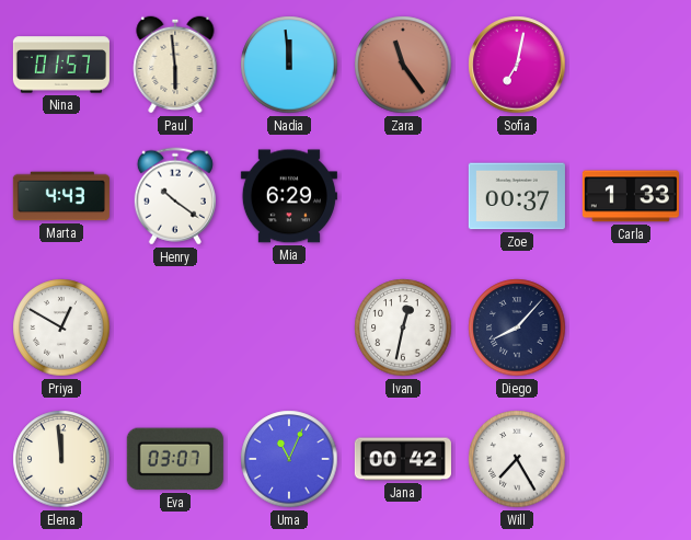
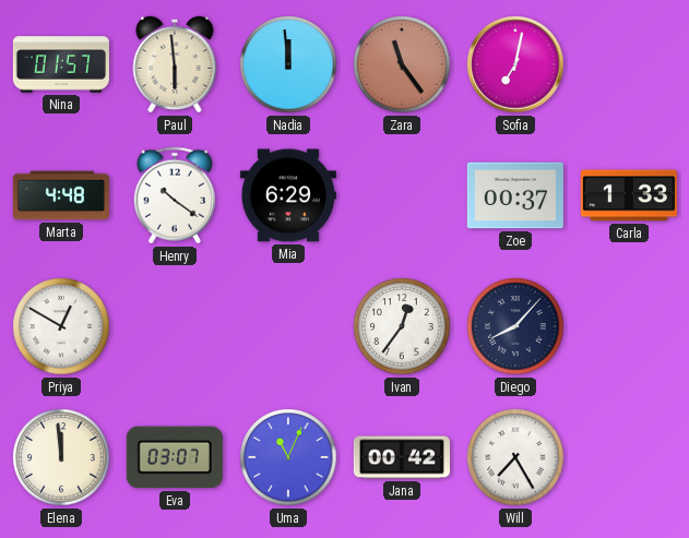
Marta: 4:43 -> 4:48
Ivan: 12:32 -> 12:36
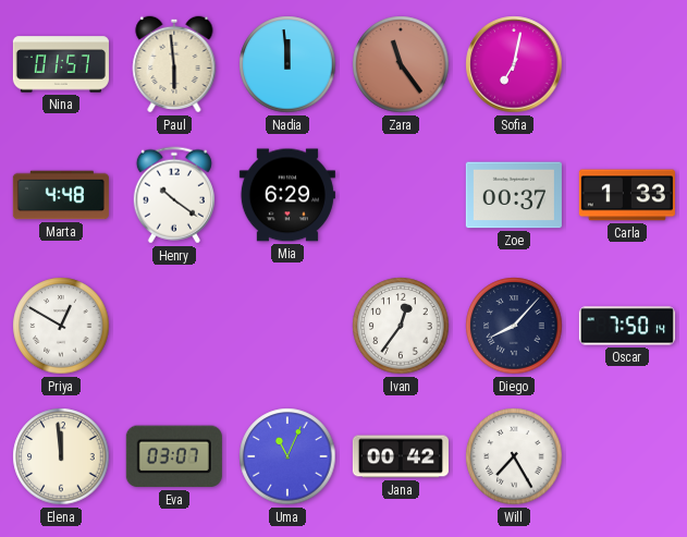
Oscar: none -> 7:50
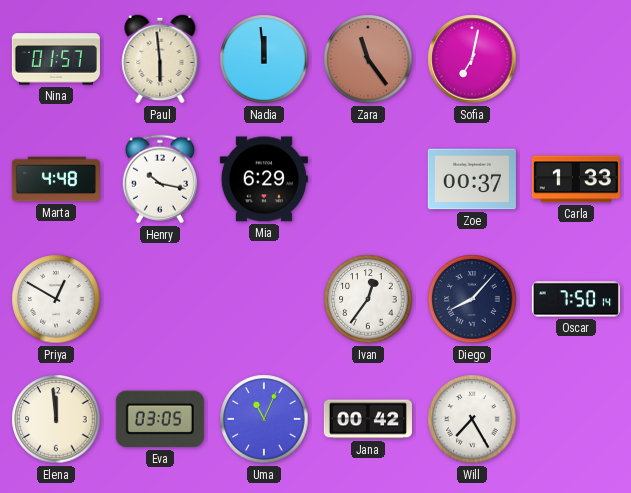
Henry: 10:21 -> 10:17
Eva: 03:07 -> 03:05
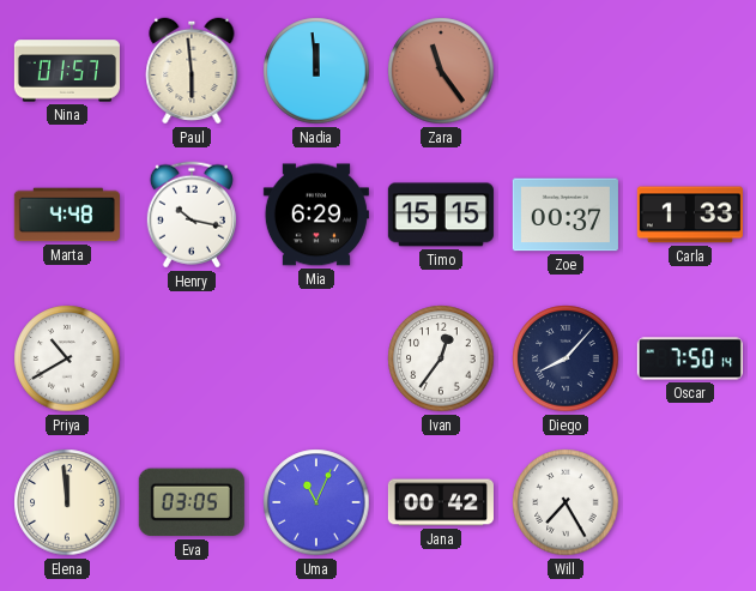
Sofia: 7:02 -> none
Timo: none -> 15:15
Priya: 12:50 -> 10:40
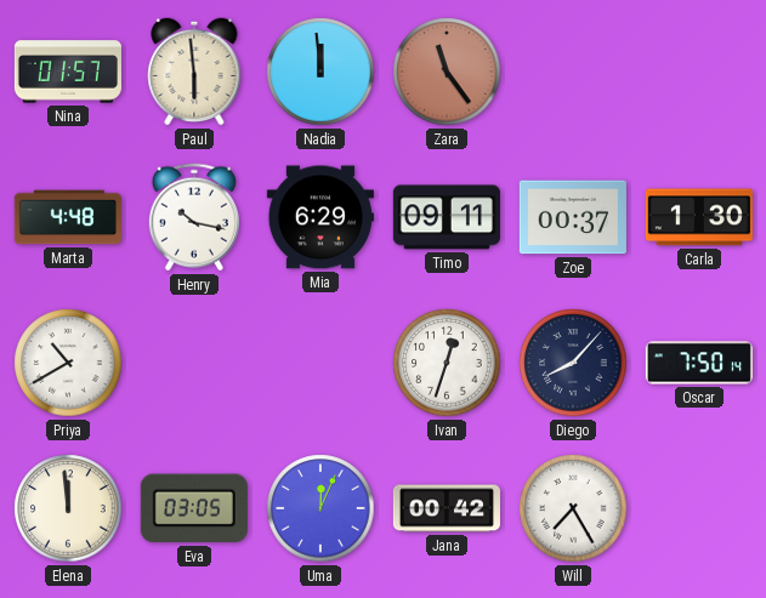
Timo: 15:15 -> 09:11
Carla: 1:33 -> 1:30
Ivan: 12:36 -> 12:33
Uma: 11:04 -> 12:04
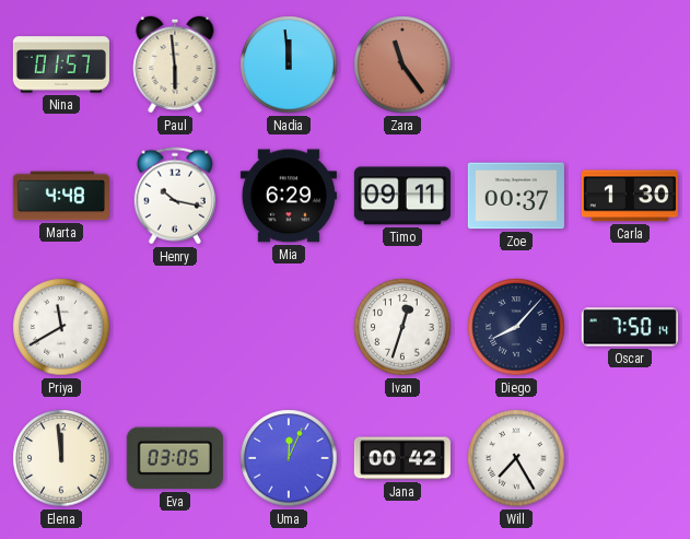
Priya: 10:40 -> 11:40
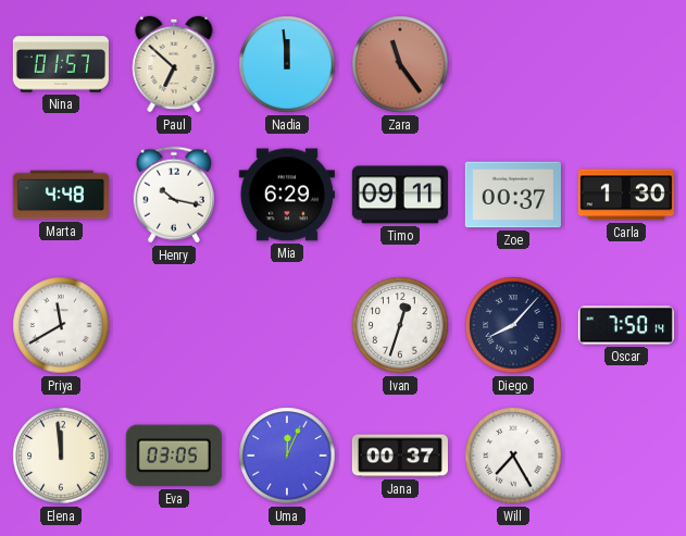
Paul: 5:59 -> 6:52
Jana: 00:42 -> 00:37
